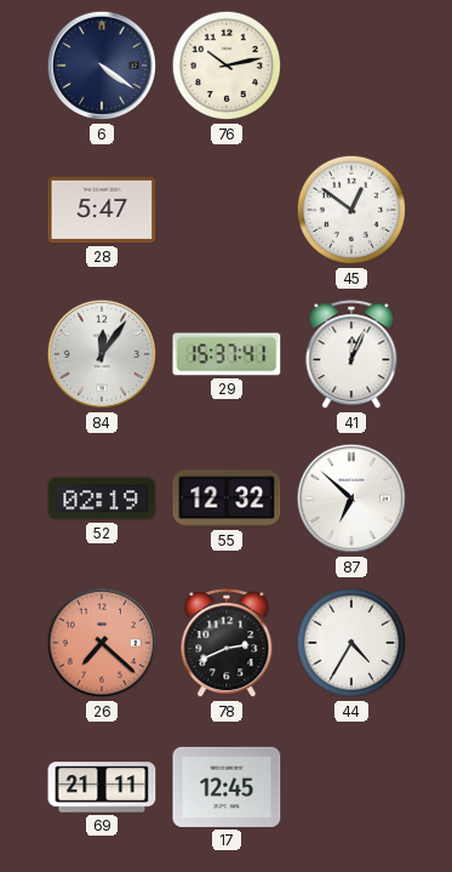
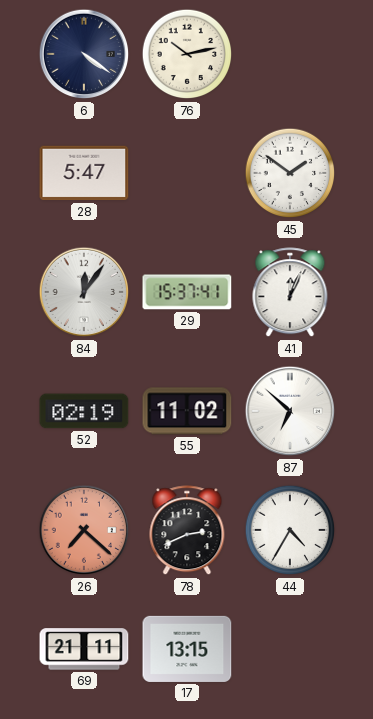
45: 12:51 -> 1:51
55: 12:32 -> 11:02
17: 12:45 -> 13:15
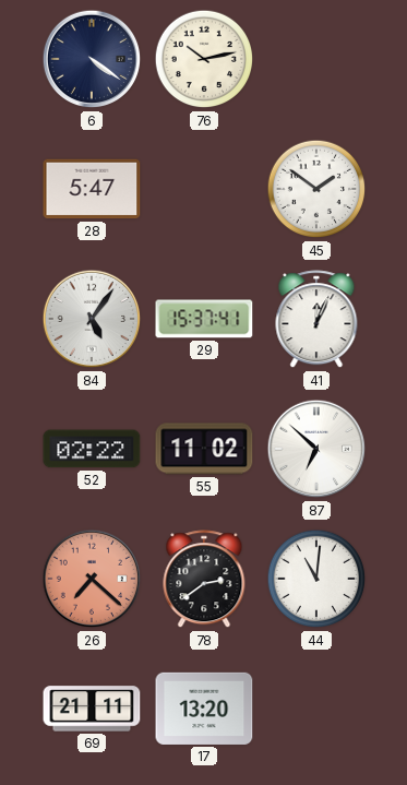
84: 12:06 -> 5:06
52: 02:19 -> 02:22
78: 2:41 -> 2:39
44: 4:35 -> 11:01
17: 13:15 -> 13:20
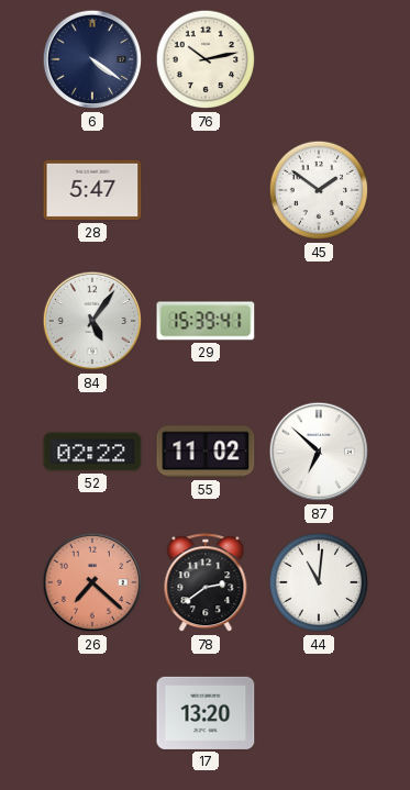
29: 15:37 -> 15:39
41: 12:04 -> none
69: 21:11 -> none
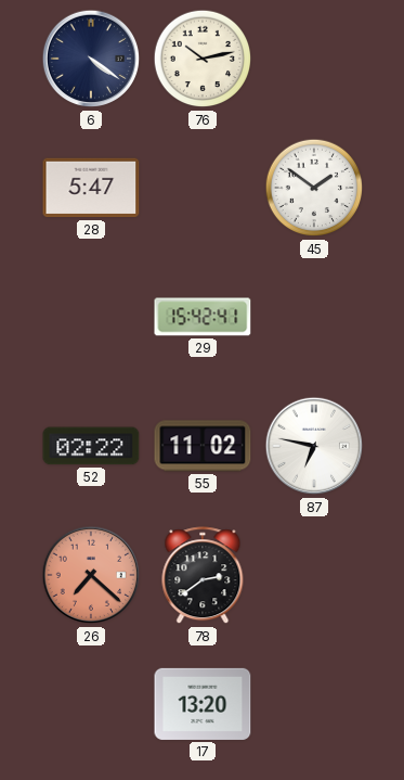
84: 5:06 -> none
29: 15:39 -> 15:42
87: 6:52 -> 6:47
44: 11:01 -> none
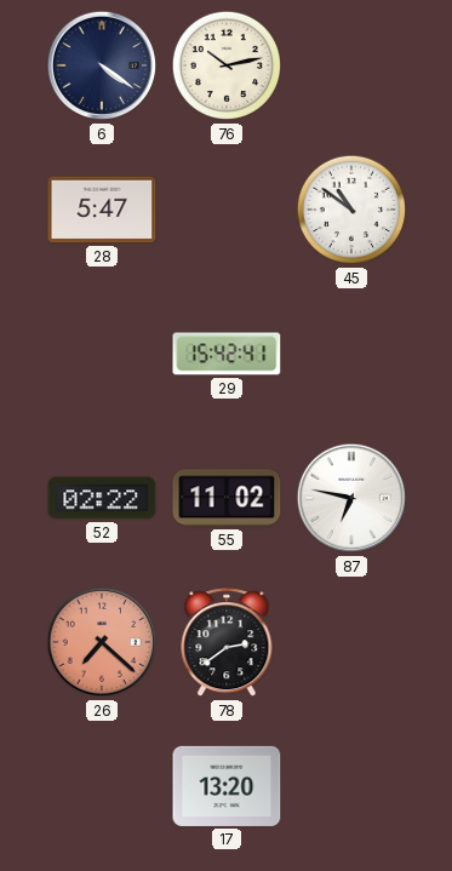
45: 1:51 -> 10:51
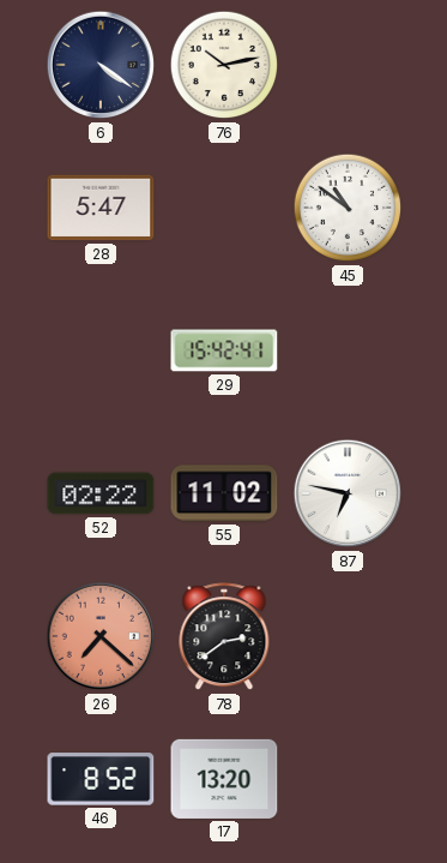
46: none -> 8:52
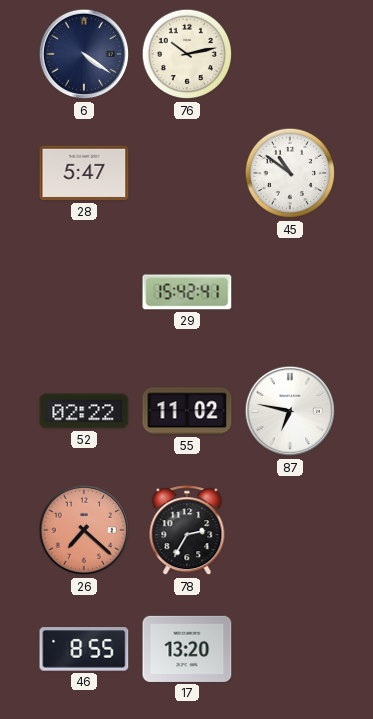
78: 2:39 -> 2:35
46: 8:52 -> 8:55
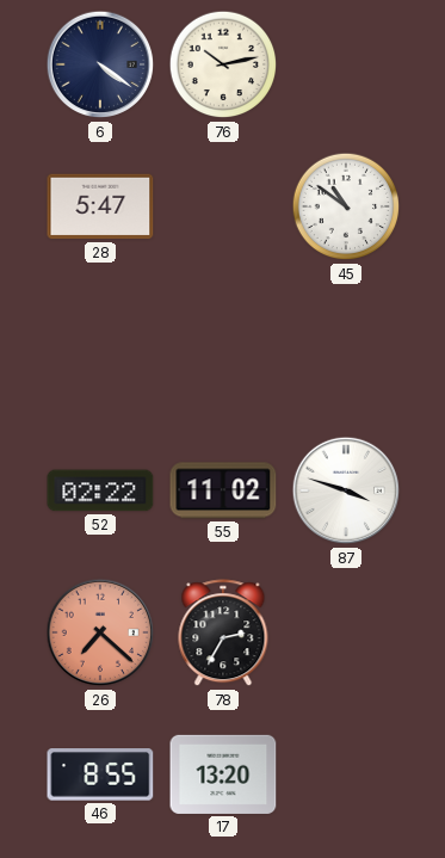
29: 15:42 -> none
87: 6:47 -> 3:48
